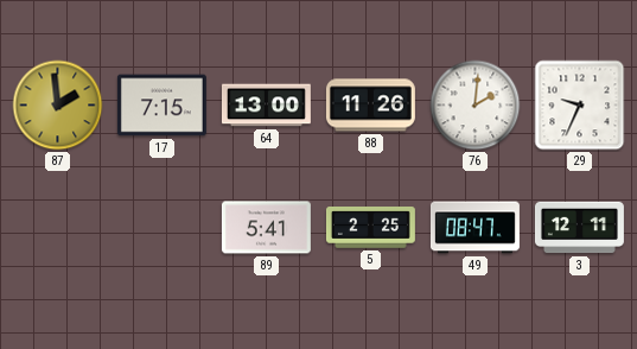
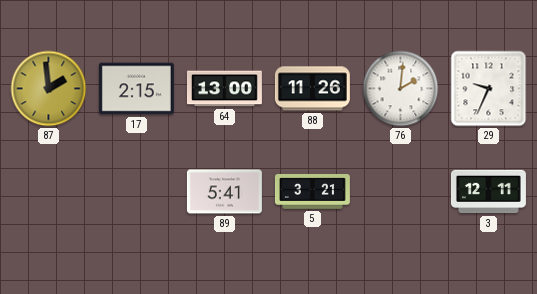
17: 7:15 -> 2:15
5: 2:25 -> 3:21
49: 08:47 -> none
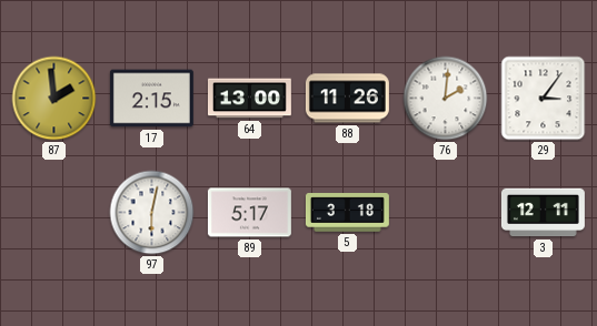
29: 9:34 -> 3:06
97: none -> 6:02
89: 5:41 -> 5:17
5: 3:21 -> 3:18
